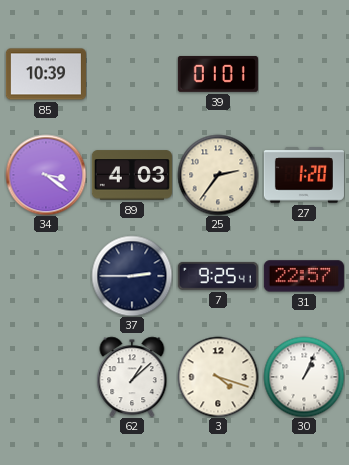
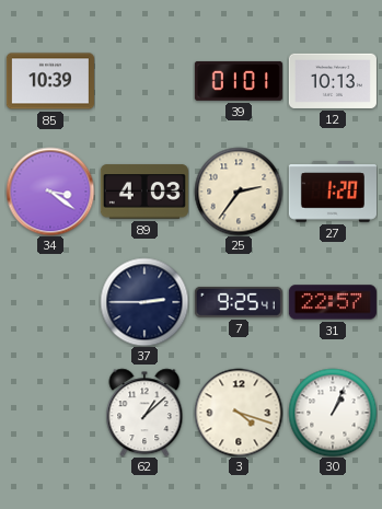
12: none -> 10:13
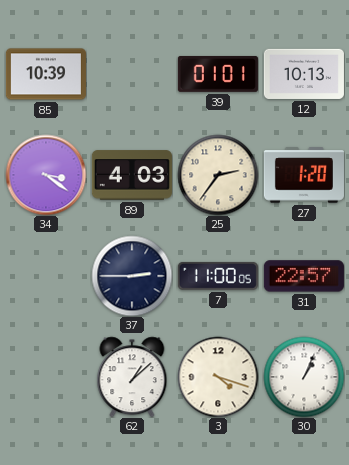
7: 9:25 -> 11:00
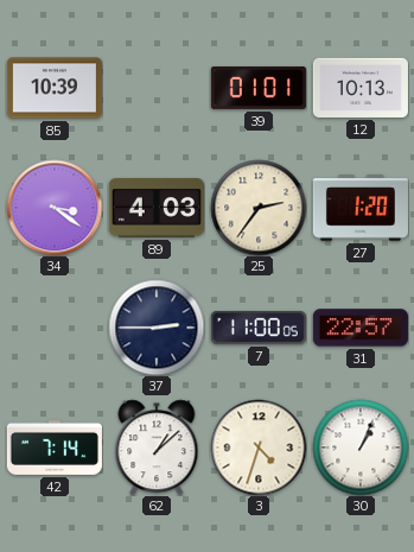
42: none -> 7:14
3: 4:18 -> 4:33
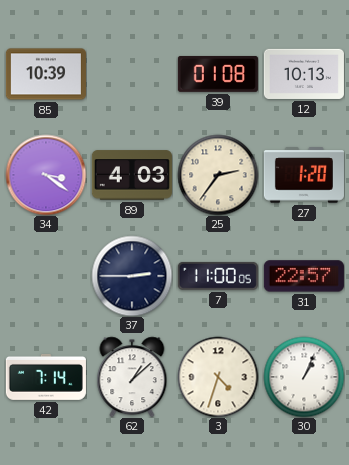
39: 01:01 -> 01:08
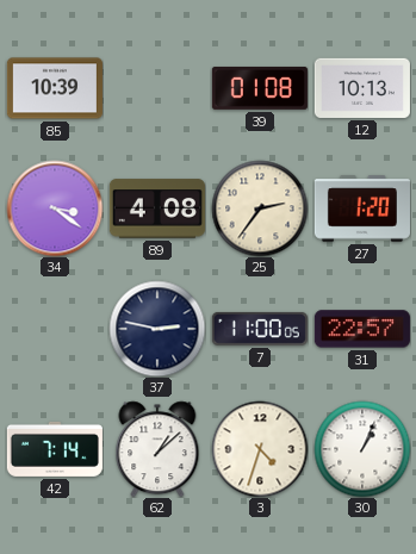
89: 4:03 -> 4:08
37: 2:45 -> 2:47
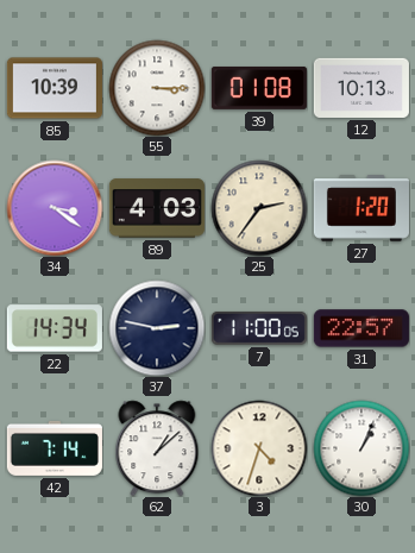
55: none -> 3:15
89: 4:08 -> 4:03
22: none -> 14:34
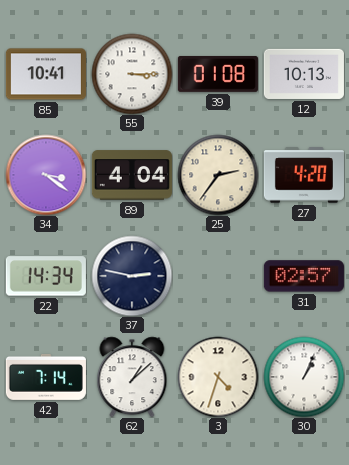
85: 10:39 -> 10:41
89: 4:03 -> 4:04
27: 1:20 -> 4:20
7: 11:00 -> none
31: 22:57 -> 02:57
